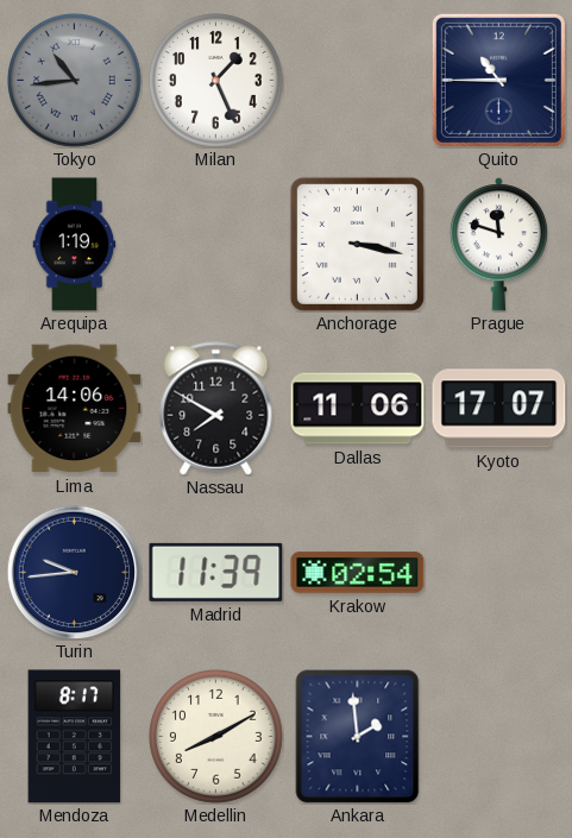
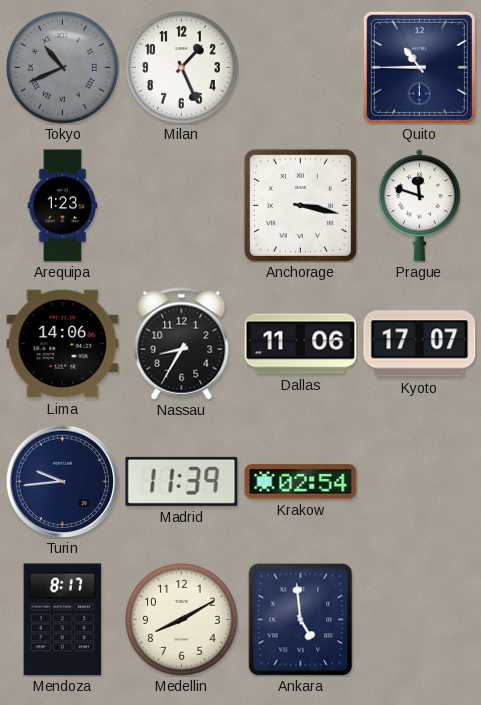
Tokyo: 10:44 -> 10:41
Arequipa: 1:19 -> 1:23
Nassau: 7:50 -> 8:35
Ankara: 1:59 -> 4:59
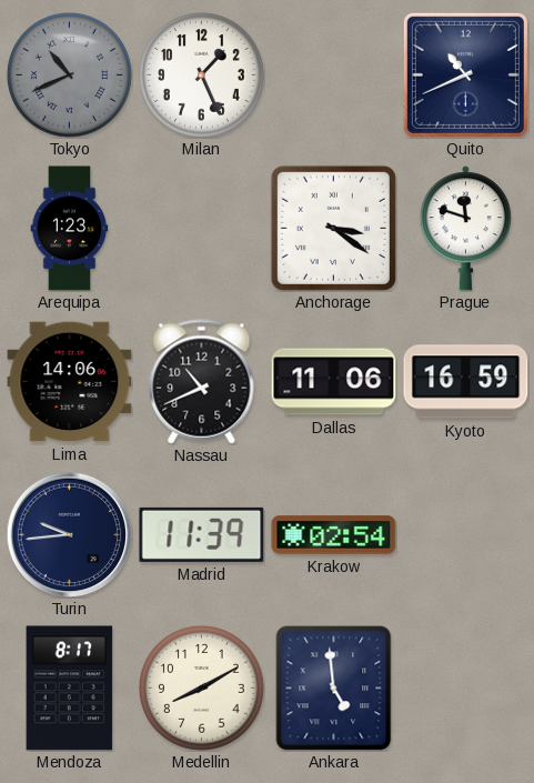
Quito: 10:45 -> 10:41
Anchorage: 3:17 -> 3:21
Nassau: 8:35 -> 10:41
Kyoto: 17:07 -> 16:59
